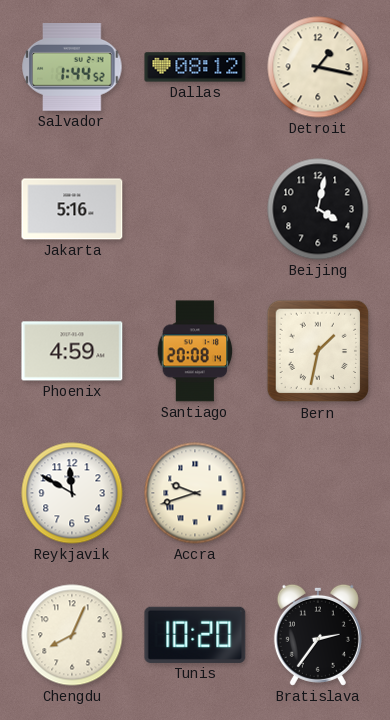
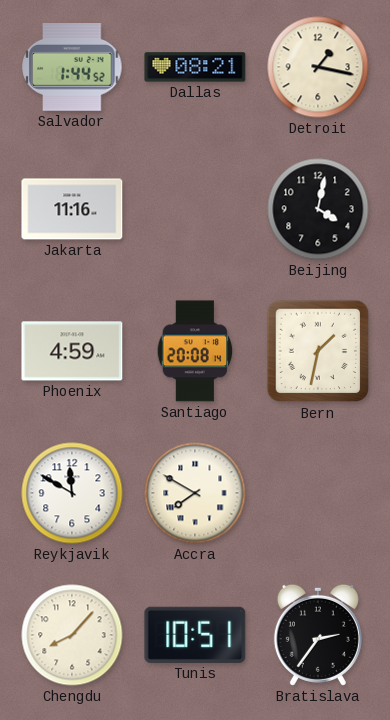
Dallas: 08:12 -> 08:21
Jakarta: 5:16 -> 11:16
Accra: 9:42 -> 7:50
Chengdu: 8:04 -> 8:07
Tunis: 10:20 -> 10:51
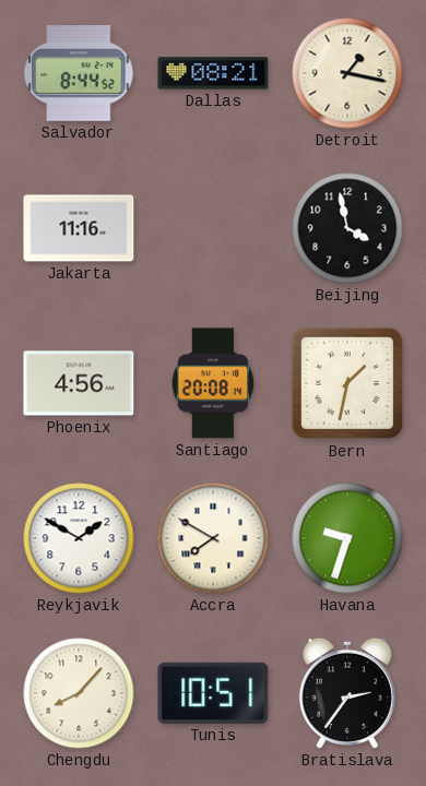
Salvador: 1:44 -> 8:44
Beijing: 4:02 -> 3:58
Phoenix: 4:59 -> 4:56
Reykjavik: 11:50 -> 1:50
Havana: none -> 9:33
